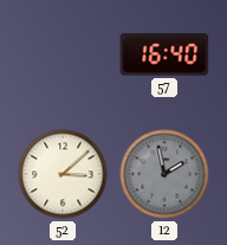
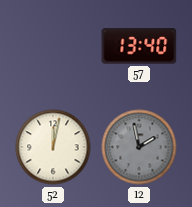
57: 16:40 -> 13:40
52: 3:08 -> 12:02
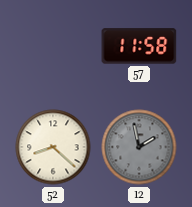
57: 13:40 -> 11:58
52: 12:02 -> 8:22
